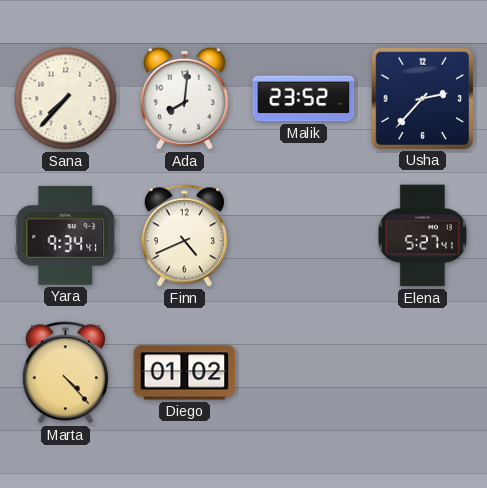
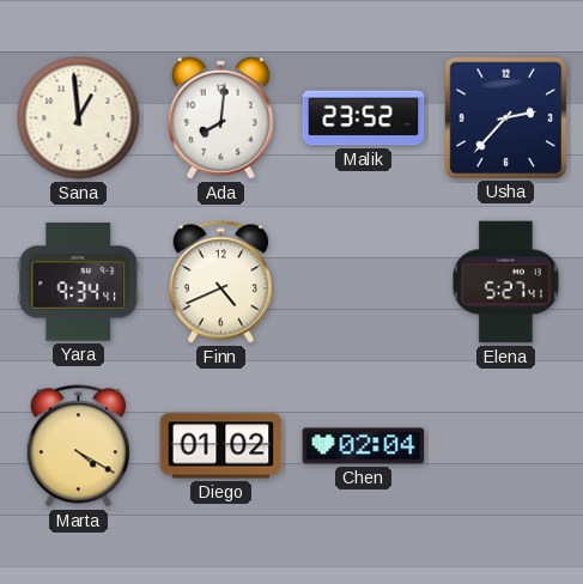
Sana: 7:37 -> 12:59
Marta: 4:23 -> 4:20
Chen: none -> 02:04
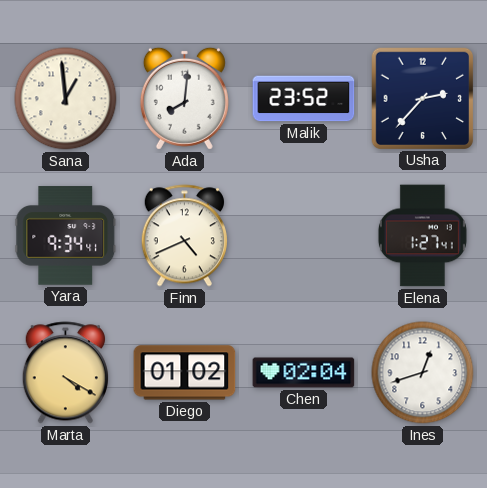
Elena: 5:27 -> 1:27
Ines: none -> 12:42
